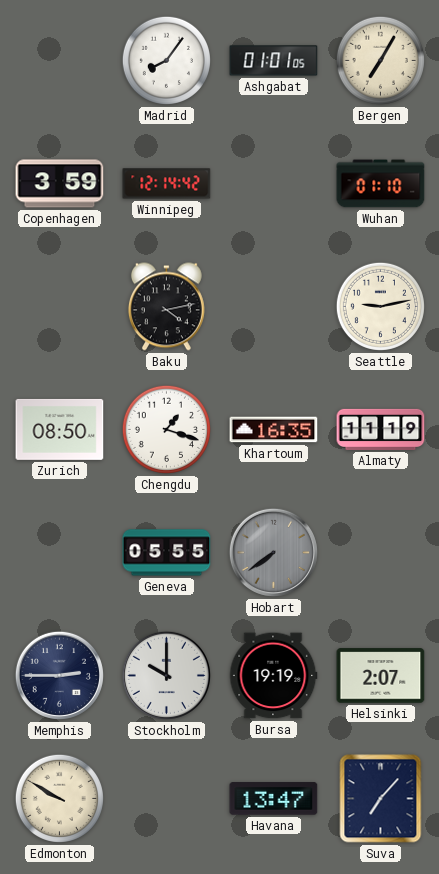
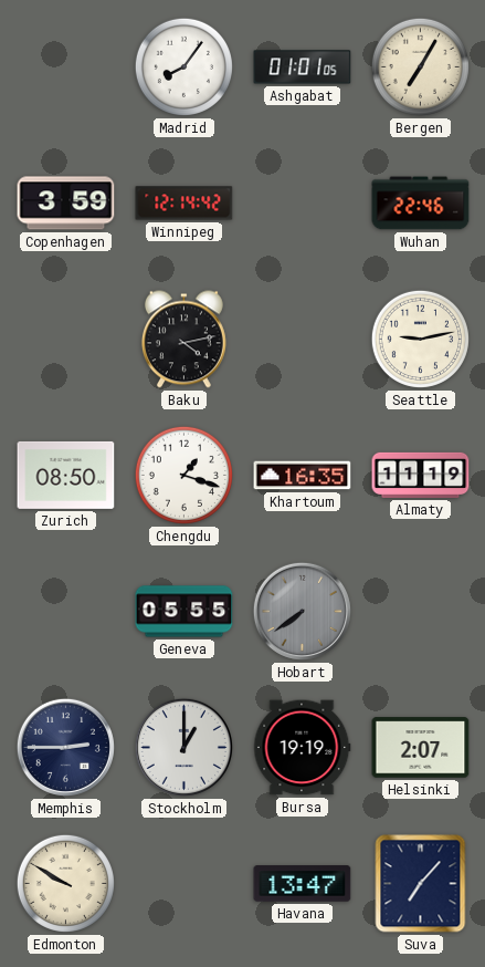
Wuhan: 01:10 -> 22:46
Stockholm: 10:00 -> 1:00
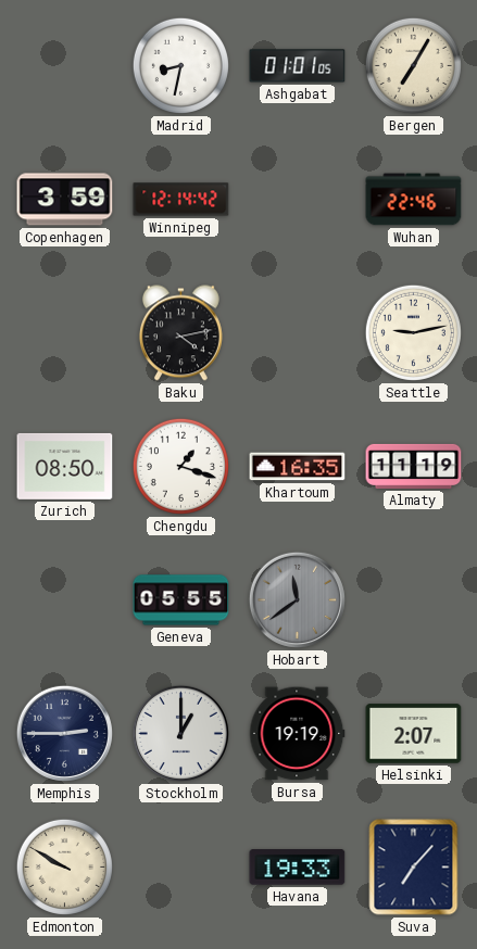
Madrid: 8:06 -> 8:32
Hobart: 7:39 -> 11:39
Havana: 13:47 -> 19:33
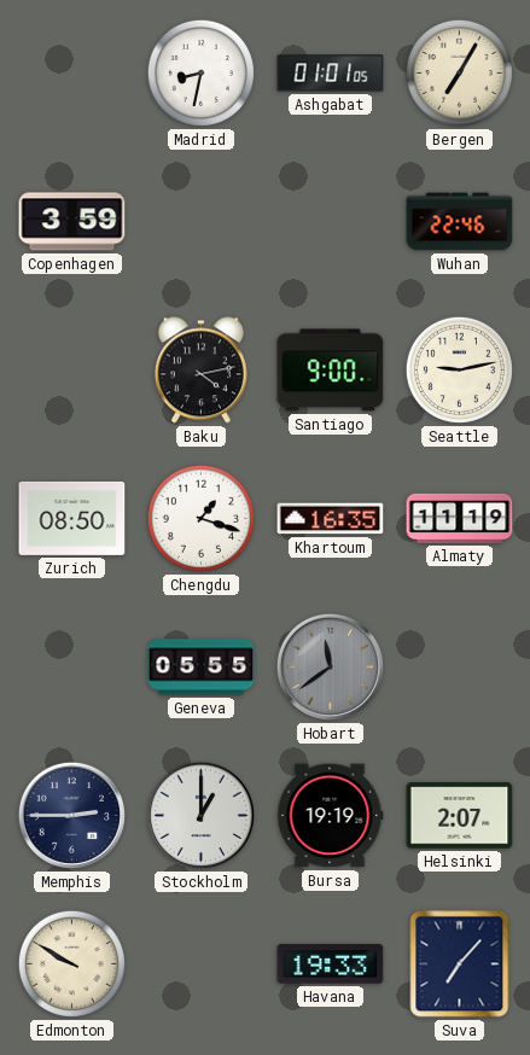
Winnipeg: 12:14 -> none
Santiago: none -> 9:00
